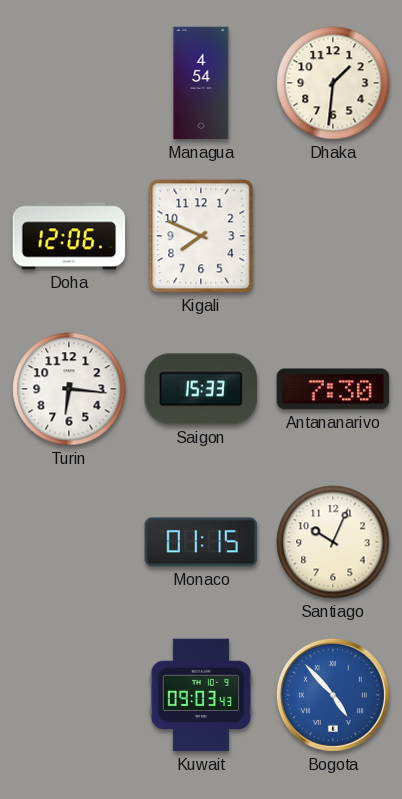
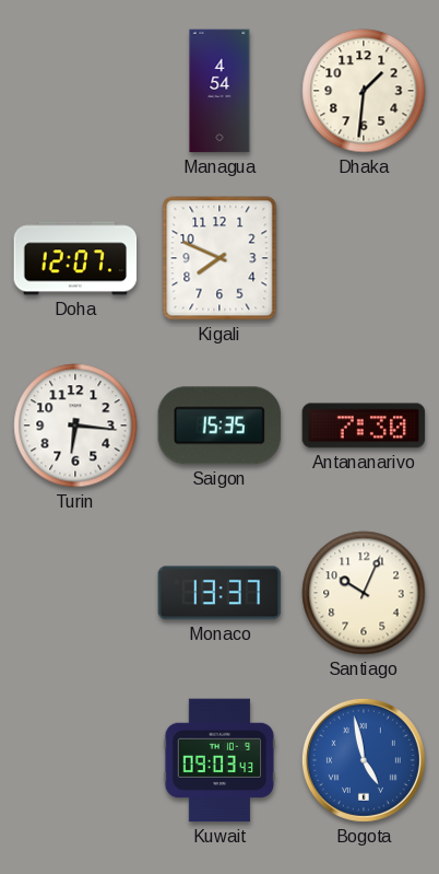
Doha: 12:06 -> 12:07
Saigon: 15:33 -> 15:35
Monaco: 01:15 -> 13:37
Bogota: 4:53 -> 4:58
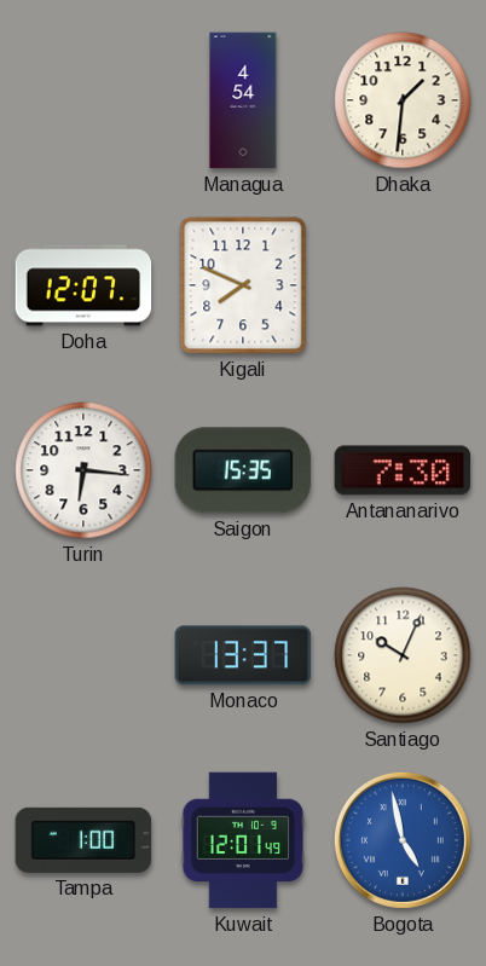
Tampa: none -> 1:00
Kuwait: 09:03 -> 12:01
